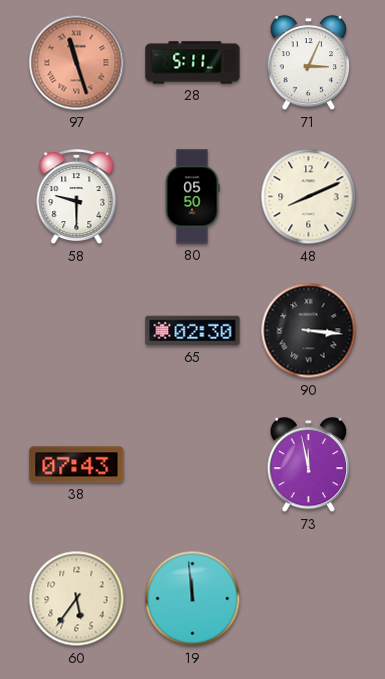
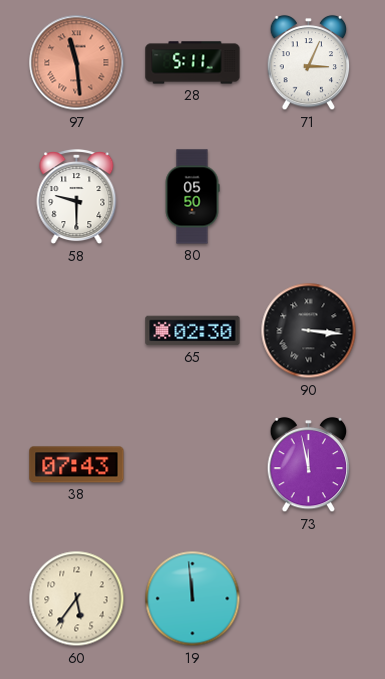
97: 11:27 -> 11:29
48: 8:11 -> none
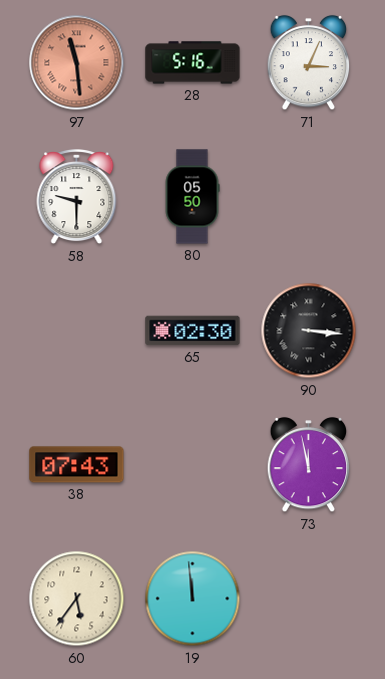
28: 5:11 -> 5:16
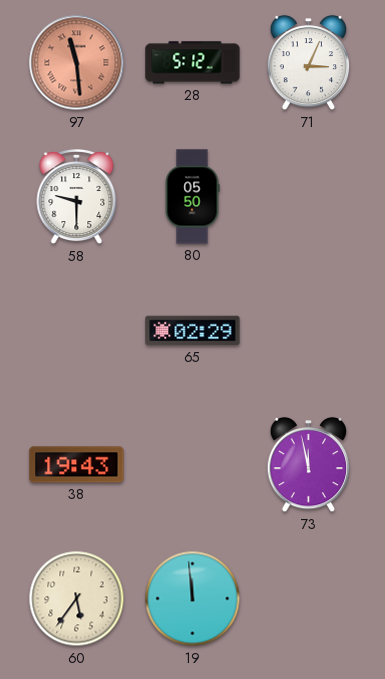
28: 5:16 -> 5:12
65: 02:30 -> 02:29
90: 3:16 -> none
38: 07:43 -> 19:43
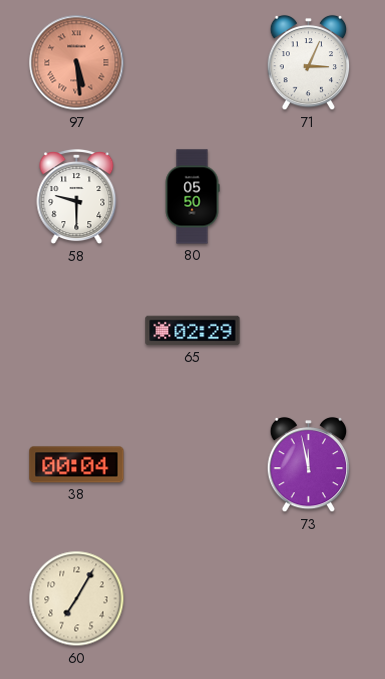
97: 11:29 -> 5:29
28: 5:12 -> none
38: 19:43 -> 00:04
60: 5:36 -> 7:05
19: 11:59 -> none
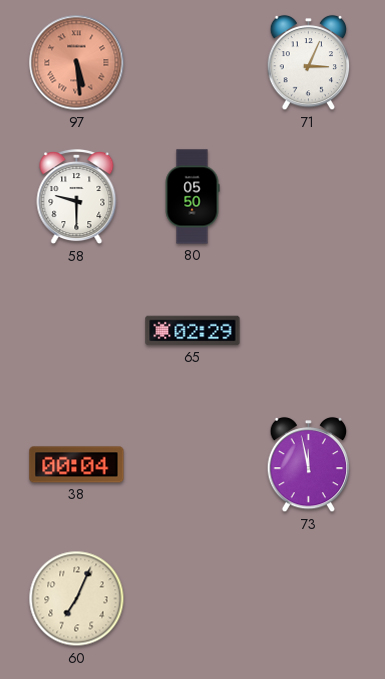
60: 7:05 -> 7:04
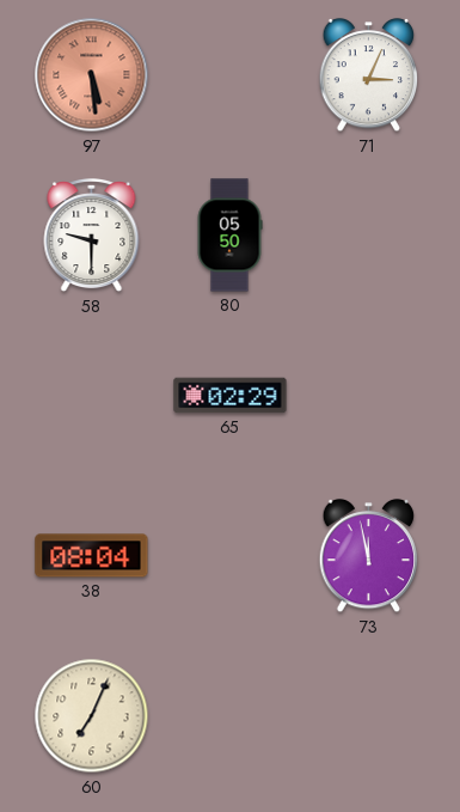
38: 00:04 -> 08:04
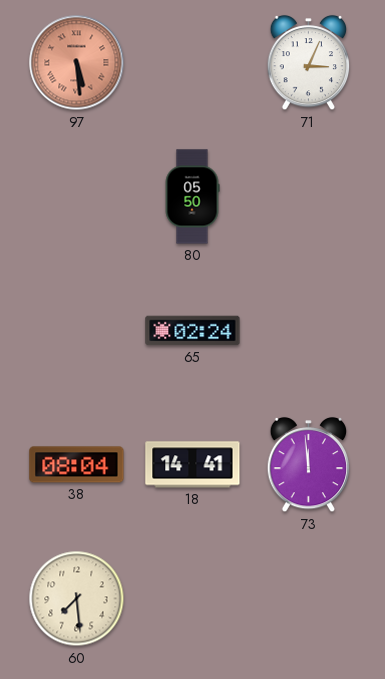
58: 9:30 -> none
65: 02:29 -> 02:24
18: none -> 14:41
73: 11:58 -> 11:59
60: 7:04 -> 7:29
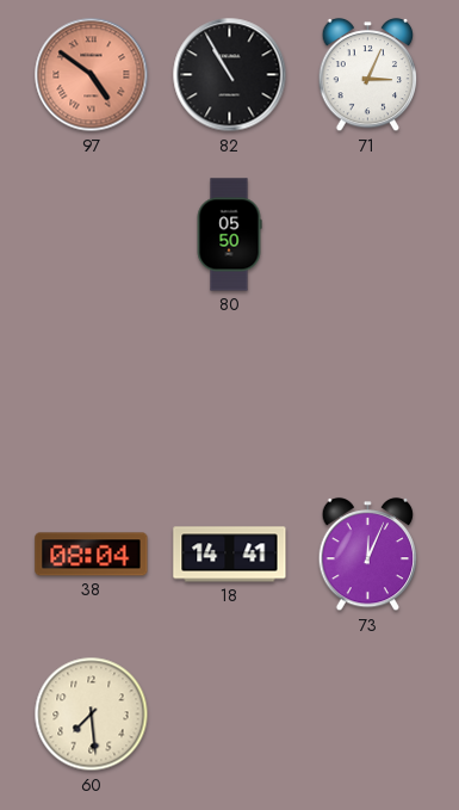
97: 5:29 -> 4:51
82: none -> 10:55
65: 02:24 -> none
73: 11:59 -> 12:04
